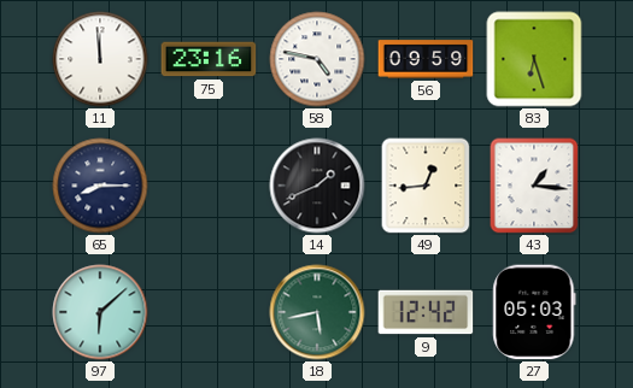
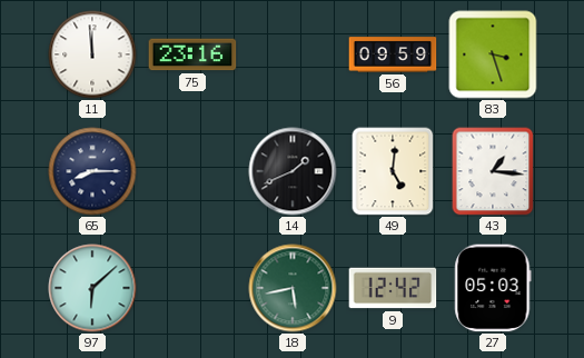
58: 4:47 -> none
83: 6:27 -> 3:27
49: 12:44 -> 5:01
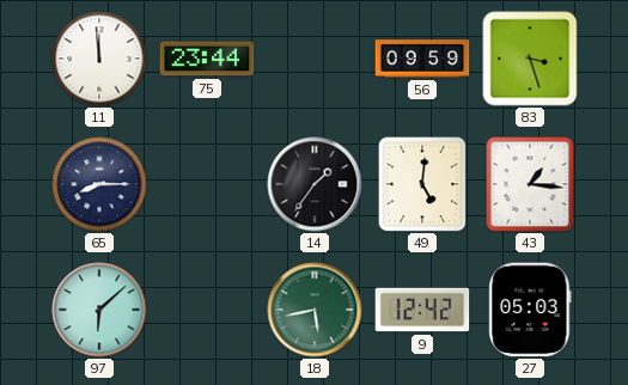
75: 23:16 -> 23:44
14: 1:41 -> 1:36
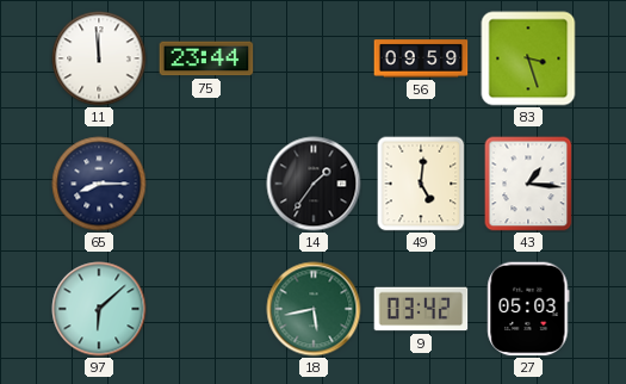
9: 12:42 -> 03:42
